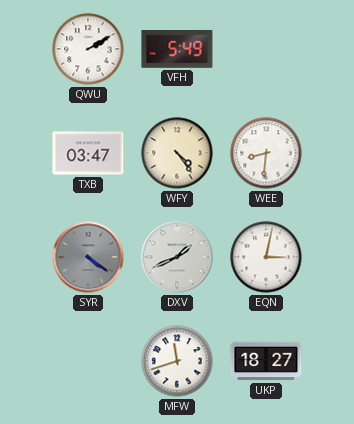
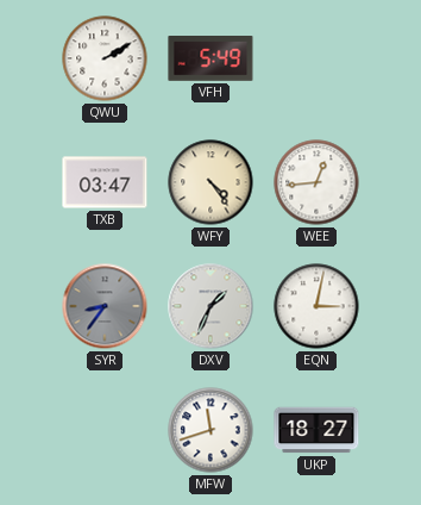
WEE: 8:31 -> 12:44
SYR: 4:21 -> 8:36
DXV: 1:41 -> 1:34
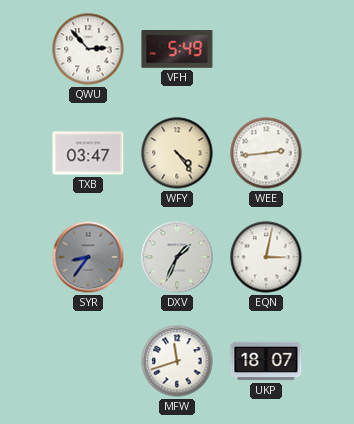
QWU: 2:10 -> 2:53
WEE: 12:44 -> 2:44
UKP: 18:27 -> 18:07
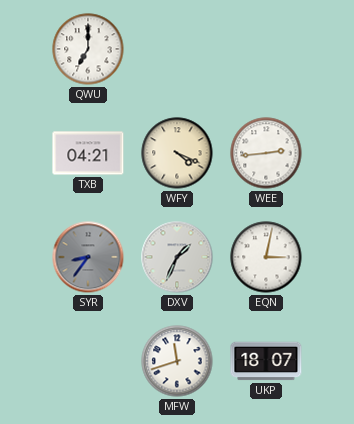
QWU: 2:53 -> 7:00
VFH: 5:49 -> none
TXB: 03:47 -> 04:21
WFY: 4:24 -> 4:19
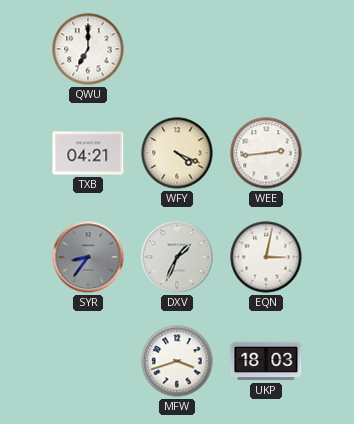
MFW: 11:42 -> 3:42
UKP: 18:07 -> 18:03
